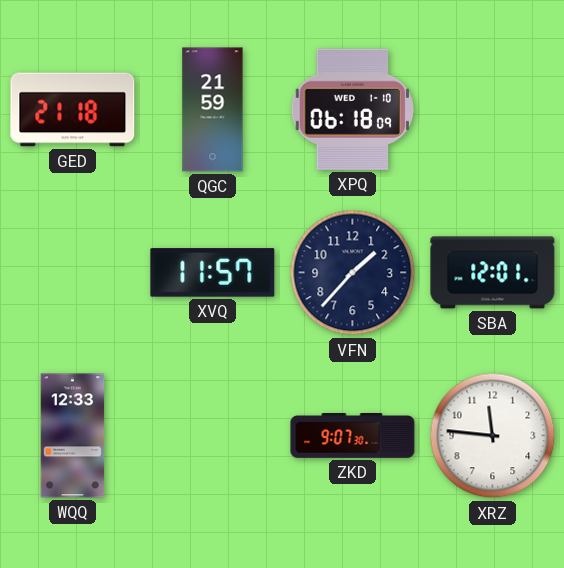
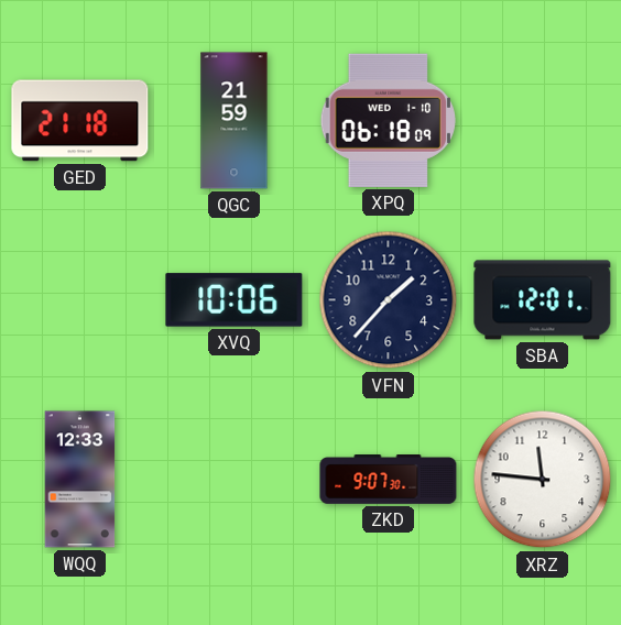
XVQ: 11:57 -> 10:06
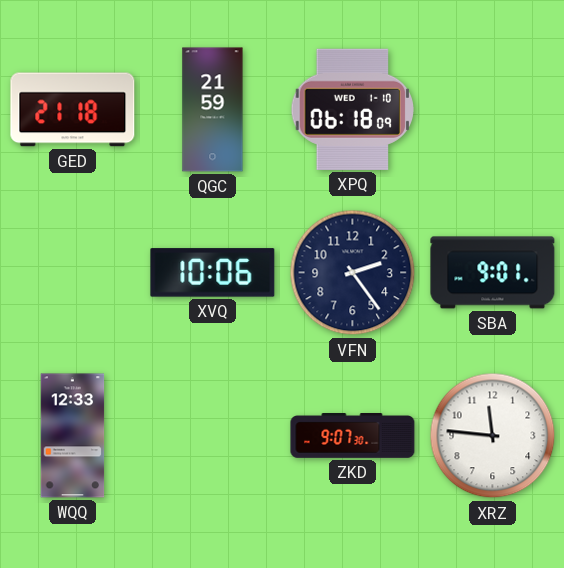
VFN: 1:37 -> 2:24
SBA: 12:01 -> 9:01
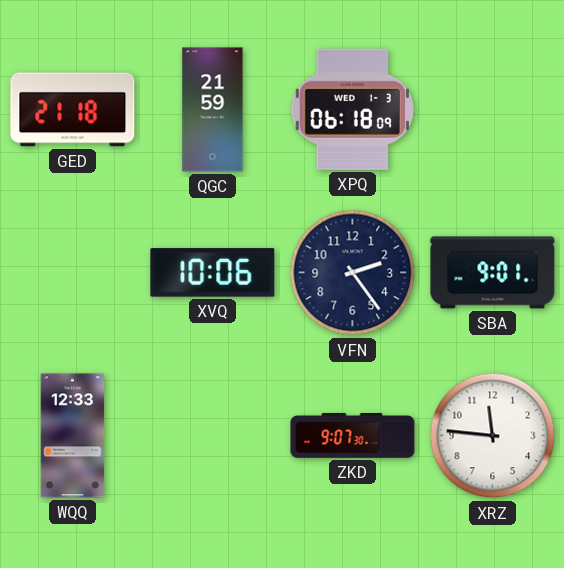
XPQ date: WED 1-10 -> WED 1-3
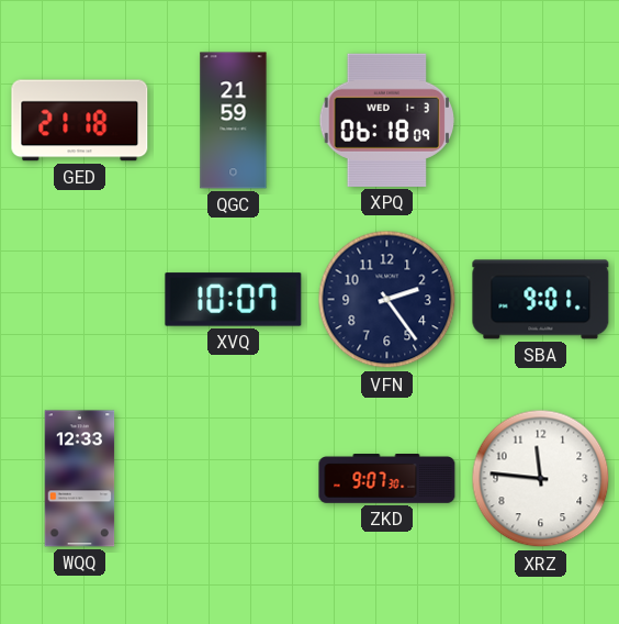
XVQ: 10:06 -> 10:07
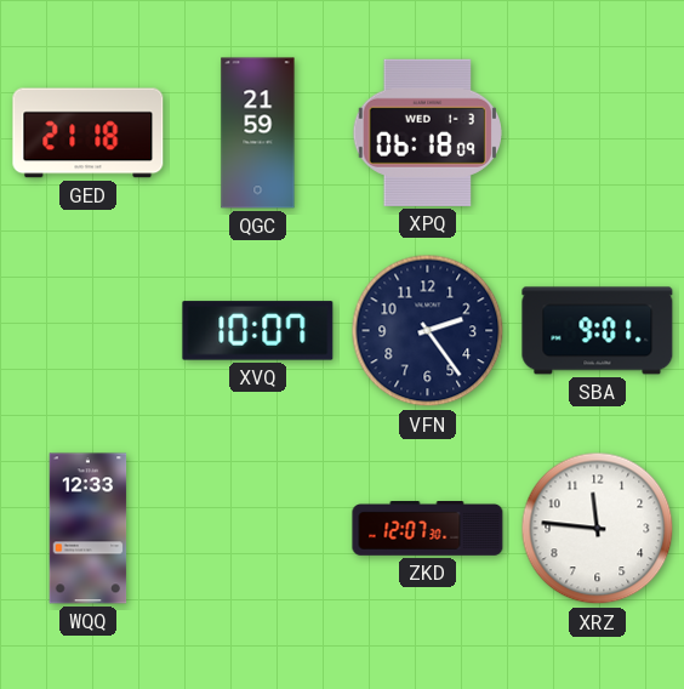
ZKD: 9:07 -> 12:07
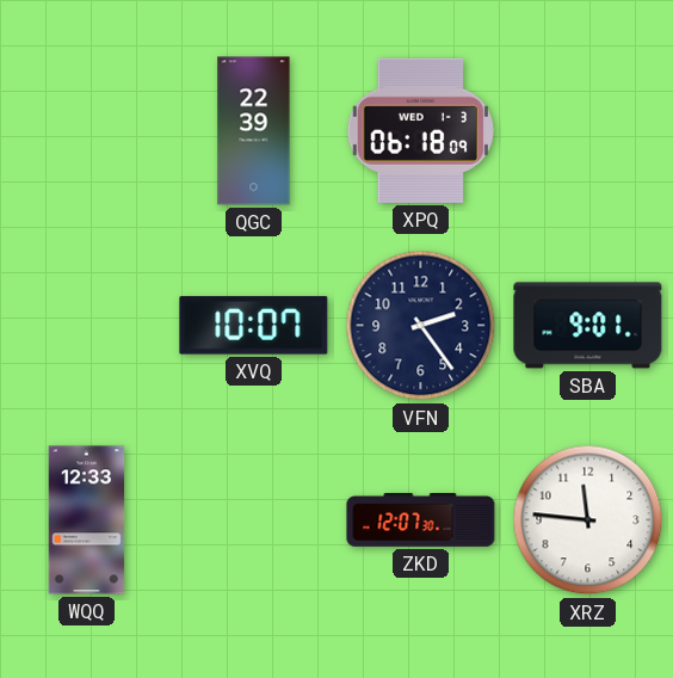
GED: 21:18 -> none
QGC: 21:59 -> 22:39
